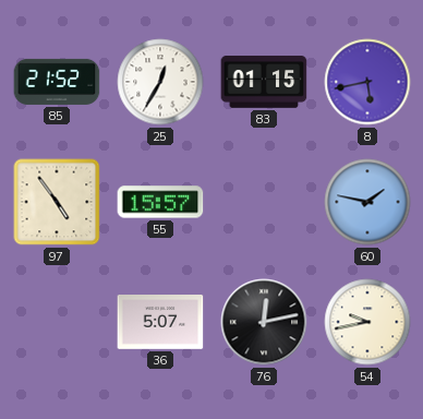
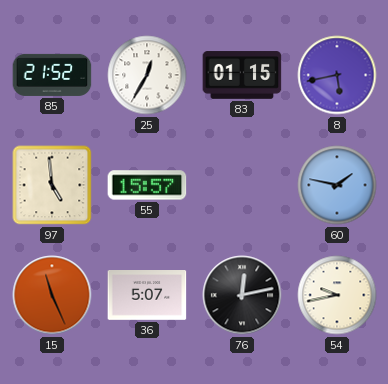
97: 4:54 -> 4:59
15: none -> 11:26
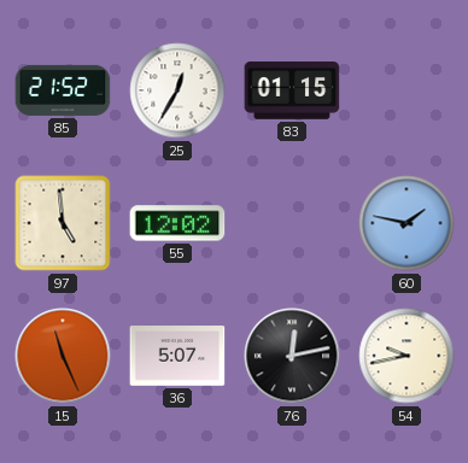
8: 5:43 -> none
55: 15:57 -> 12:02
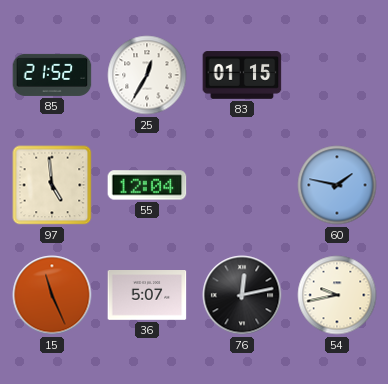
55: 12:02 -> 12:04
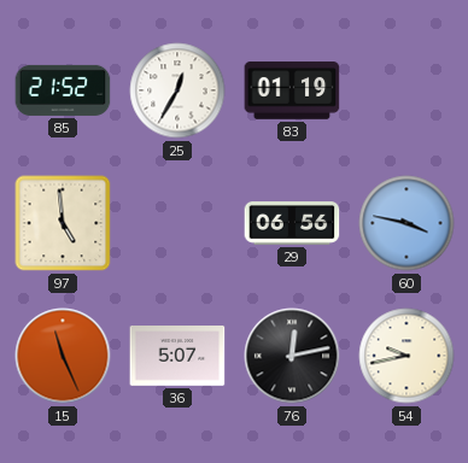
83: 01:15 -> 01:19
55: 12:04 -> none
29: none -> 06:56
60: 1:47 -> 3:47
